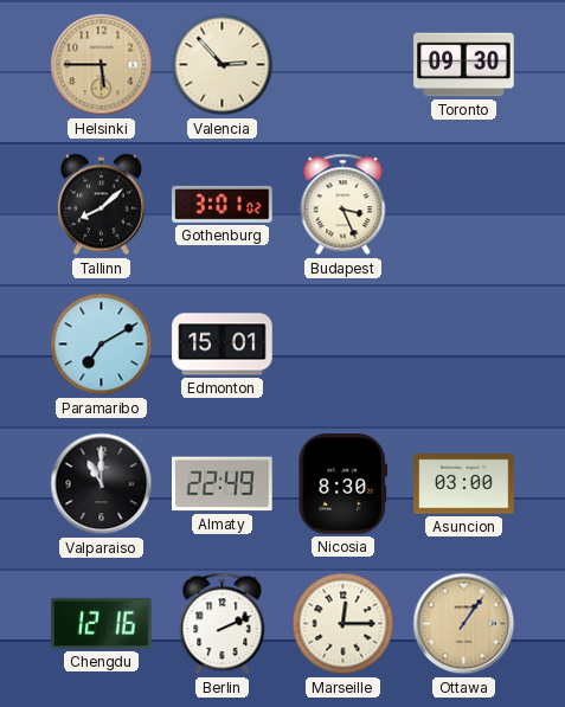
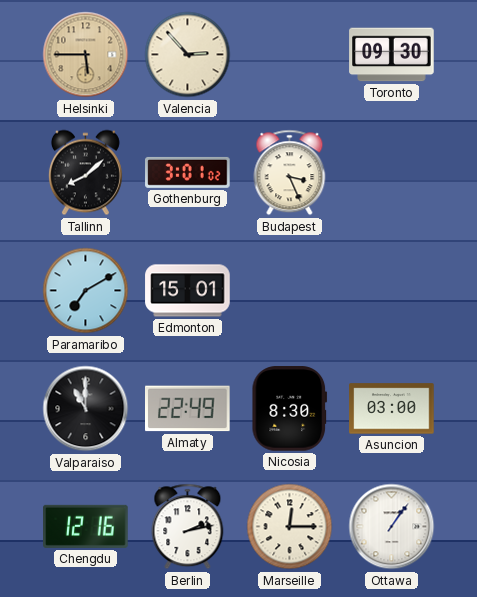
Berlin: 2:11 -> 2:13
Ottawa dial: champagne -> white
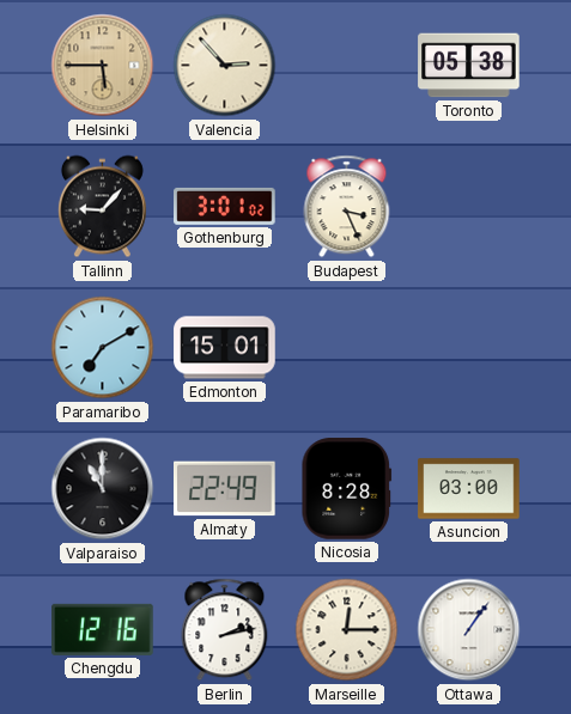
Toronto: 09:30 -> 05:38
Tallinn: 8:08 -> 9:07
Nicosia: 8:30 -> 8:28
